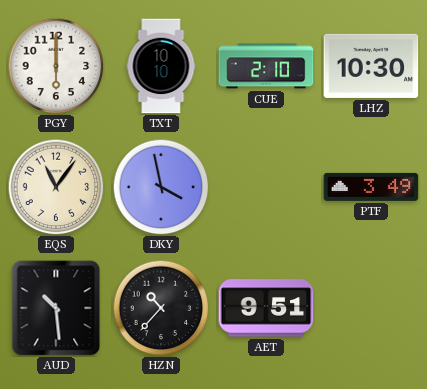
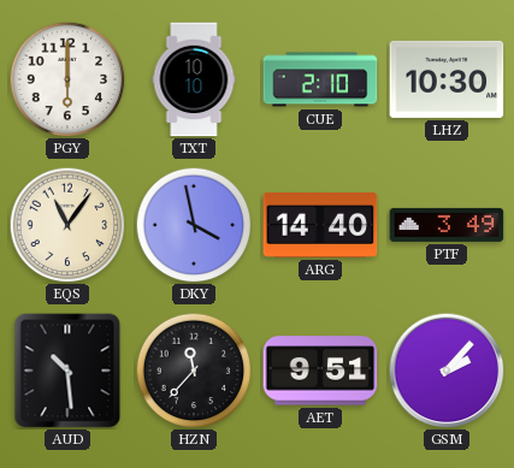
ARG: none -> 14:40
HZN: 10:37 -> 11:37
GSM: none -> 2:07
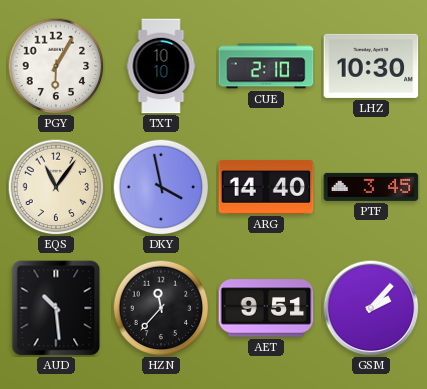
PGY: 6:00 -> 6:05
PTF: 3:49 -> 3:45
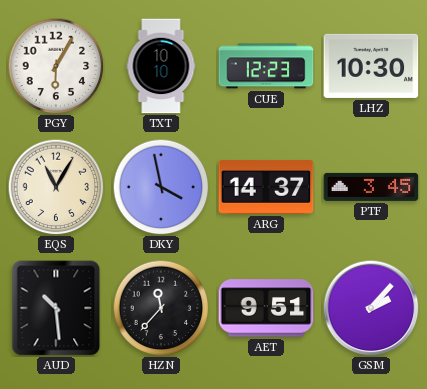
CUE: 2:10 -> 12:23
EQS: 11:06 -> 11:05
ARG: 14:40 -> 14:37
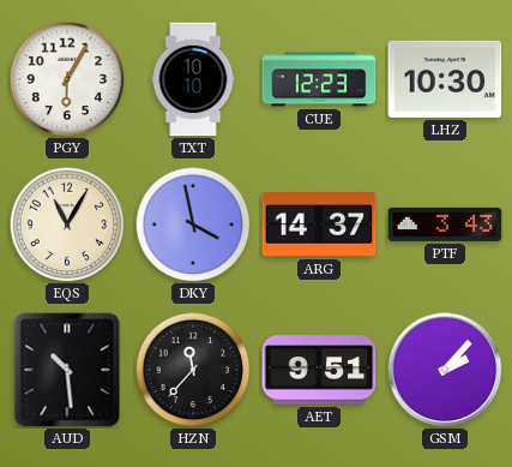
PTF: 3:45 -> 3:43
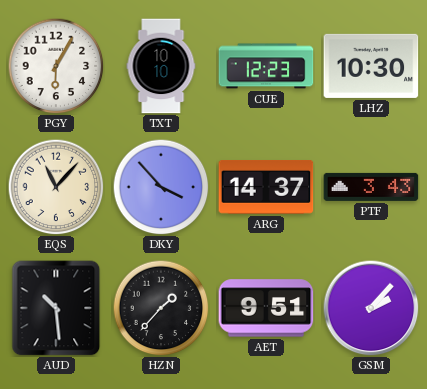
EQS: 11:05 -> 11:07
DKY: 3:58 -> 3:53
HZN: 11:37 -> 1:37
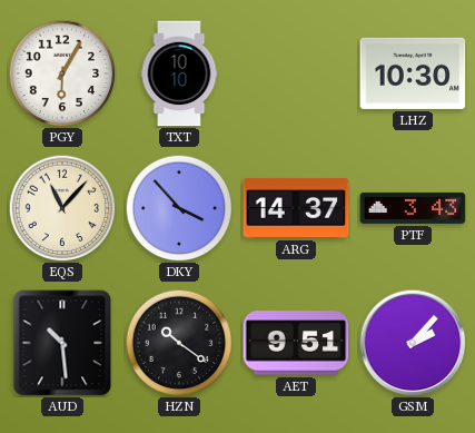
CUE: 12:23 -> none
HZN: 1:37 -> 10:21
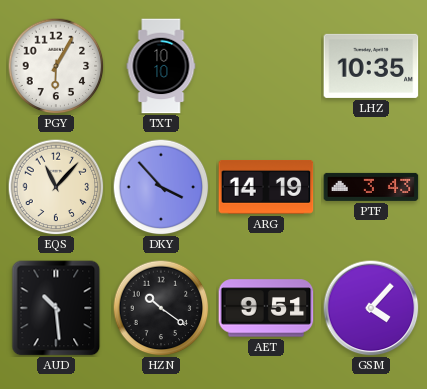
LHZ: 10:30 -> 10:35
ARG: 14:37 -> 14:19
GSM: 2:07 -> 4:07
